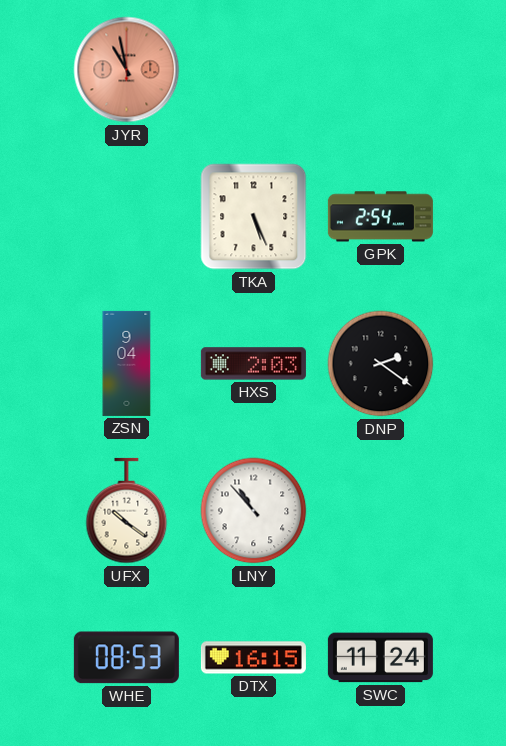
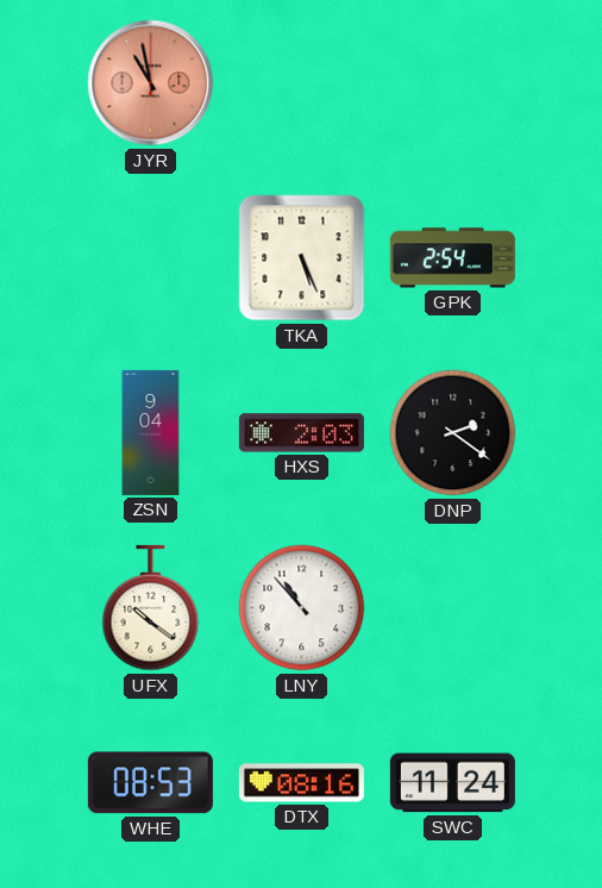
DTX: 16:15 -> 08:16
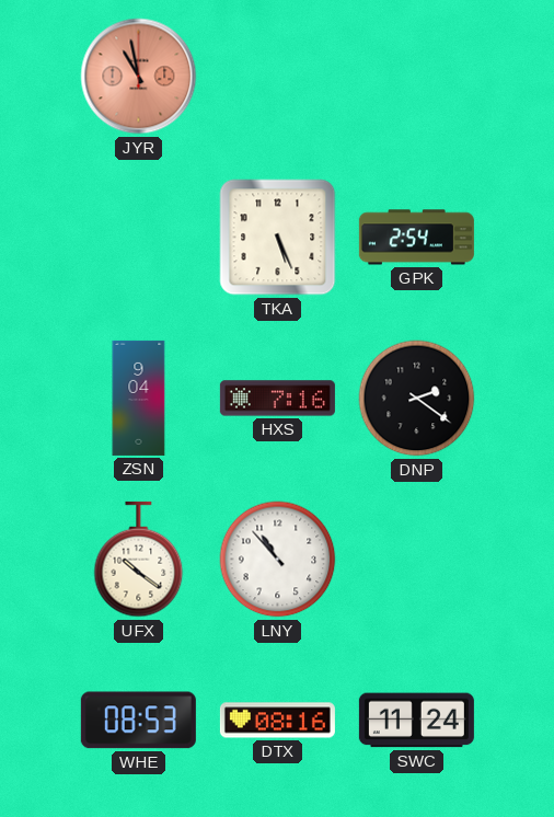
HXS: 2:03 -> 7:16
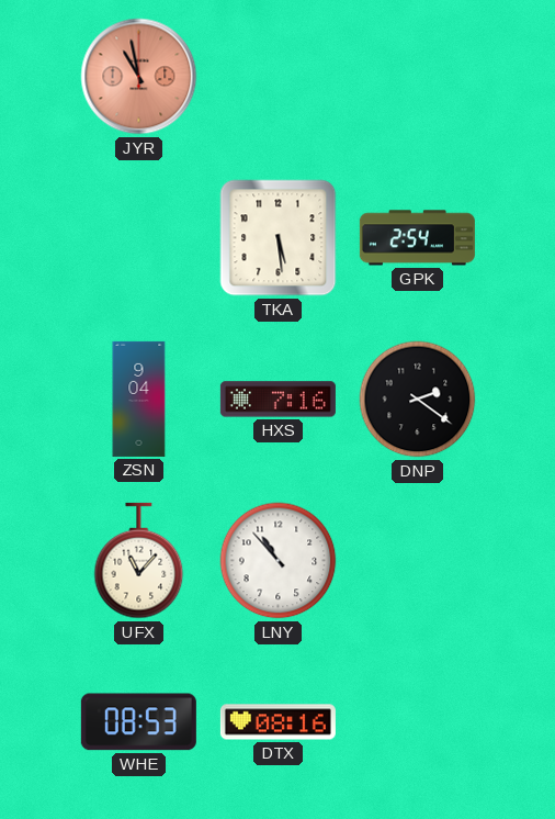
TKA: 5:26 -> 5:29
UFX: 10:21 -> 11:07
SWC: 11:24 -> none
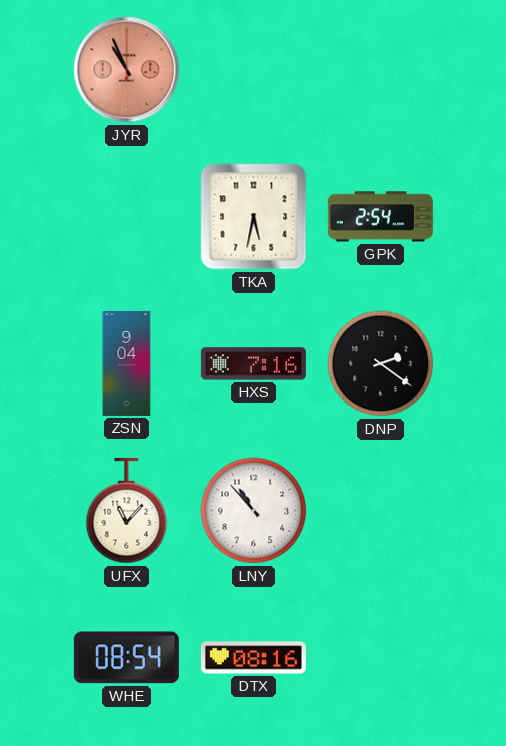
JYR: 10:58 -> 10:56
TKA: 5:29 -> 5:32
WHE: 08:53 -> 08:54
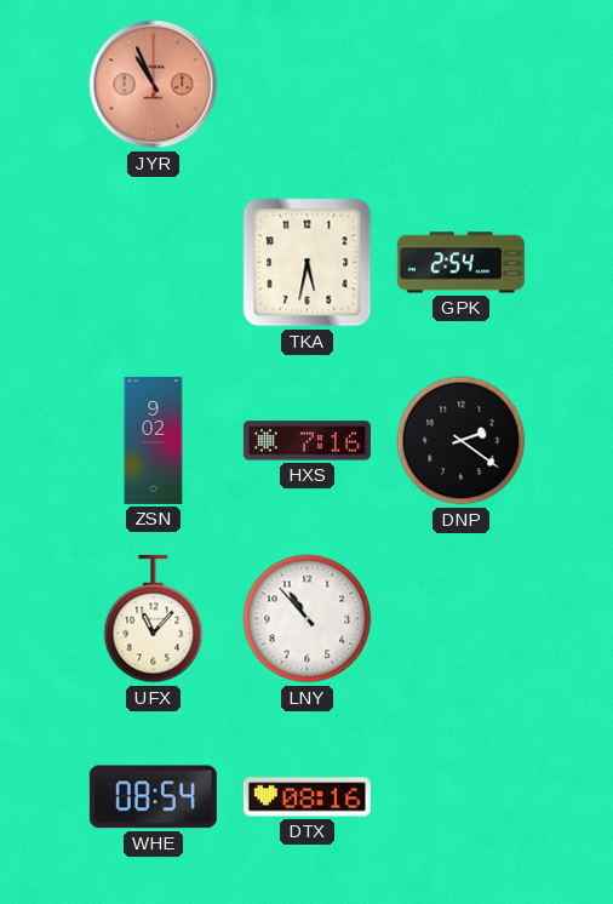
ZSN: 9:04 -> 9:02
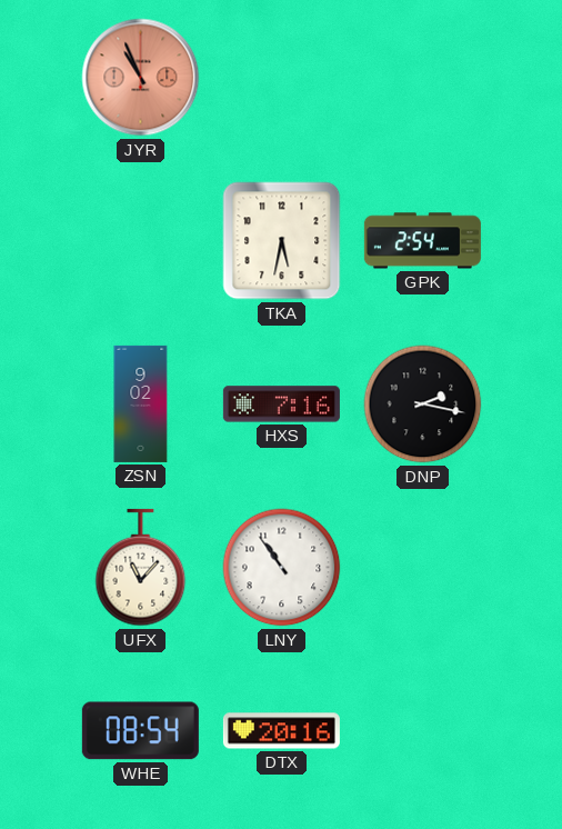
DNP: 2:21 -> 2:17
LNY: 10:53 -> 10:54
DTX: 08:16 -> 20:16
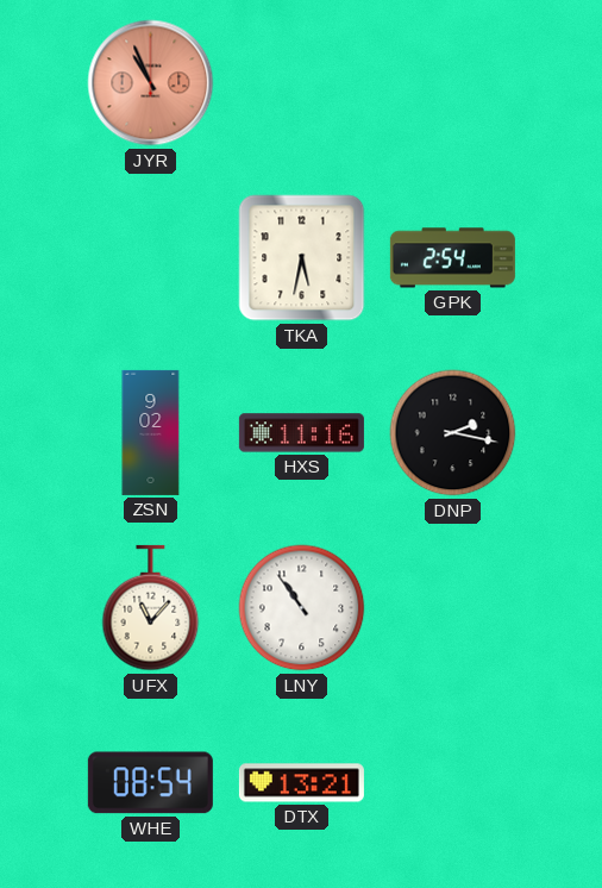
HXS: 7:16 -> 11:16
DTX: 20:16 -> 13:21
